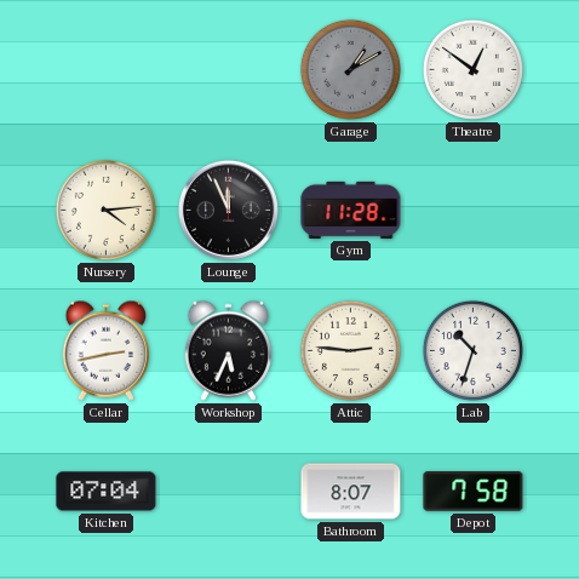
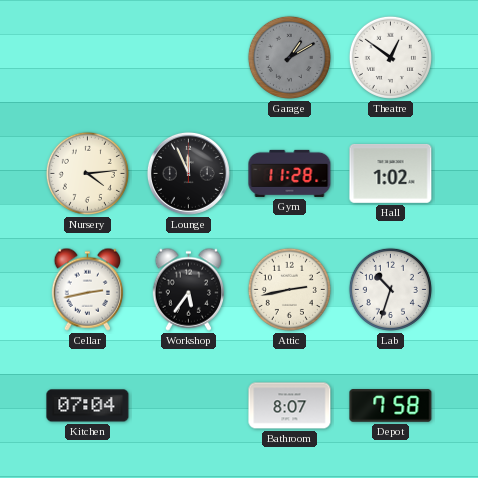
Hall: none -> 1:02
Workshop: 5:34 -> 5:36
Attic: 2:46 -> 2:43
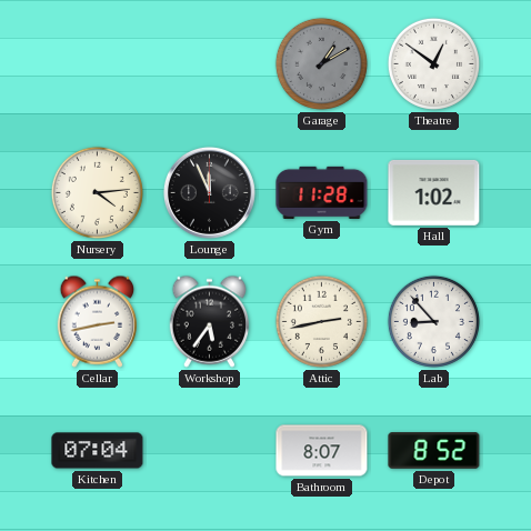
Lab: 10:33 -> 8:53
Depot: 7:58 -> 8:52
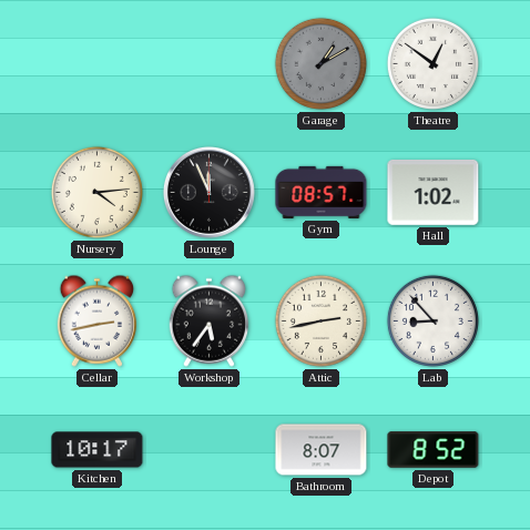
Gym: 11:28 -> 08:57
Kitchen: 07:04 -> 10:17
